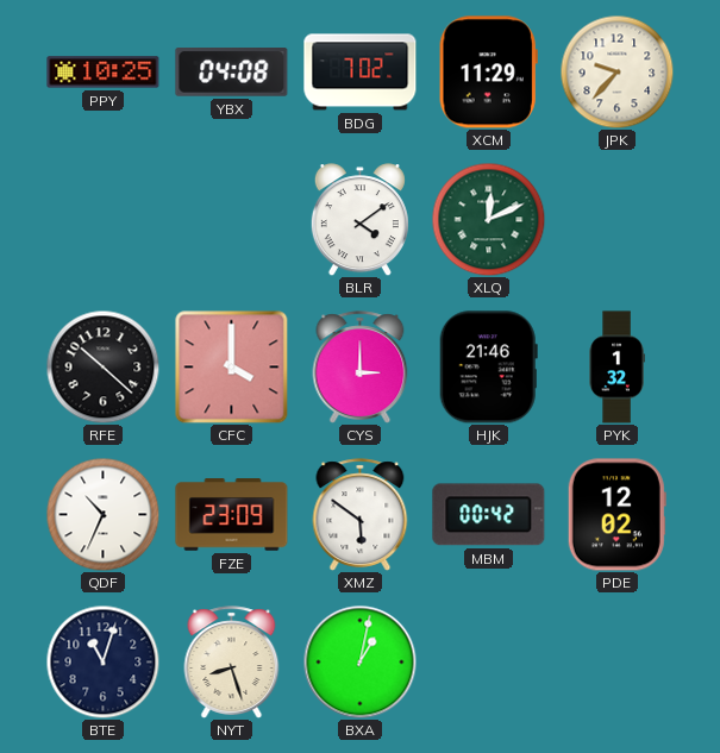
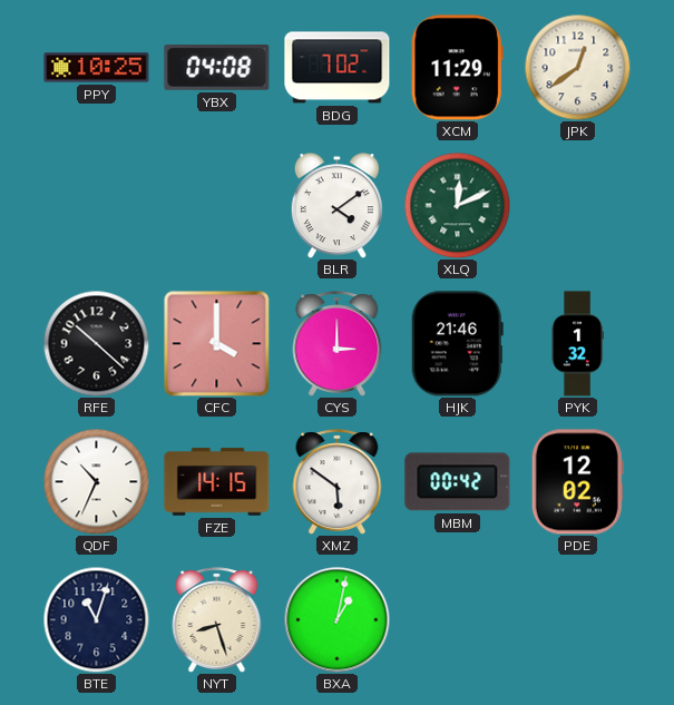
JPK: 9:37 -> 12:39
FZE: 23:09 -> 14:15
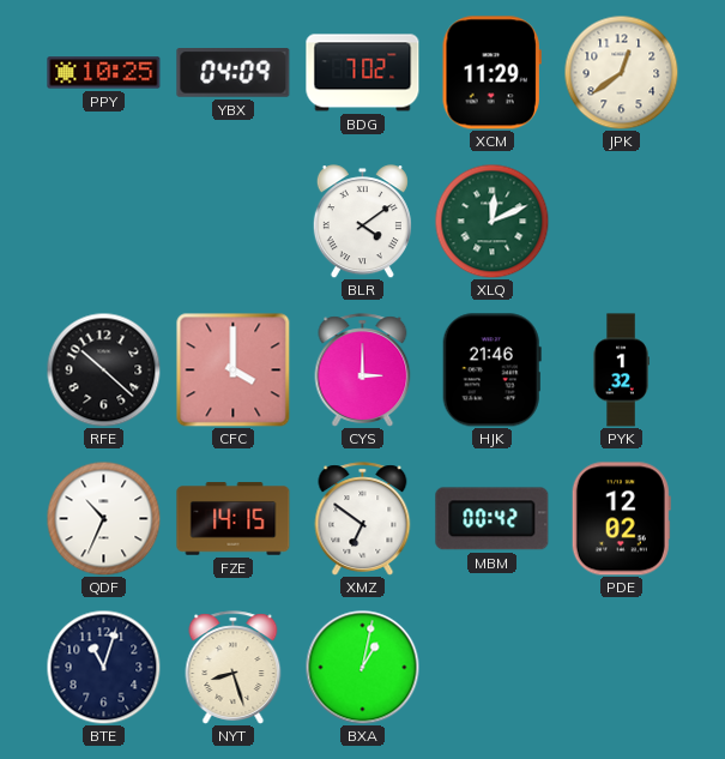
YBX: 04:08 -> 04:09
XMZ: 5:51 -> 6:51
